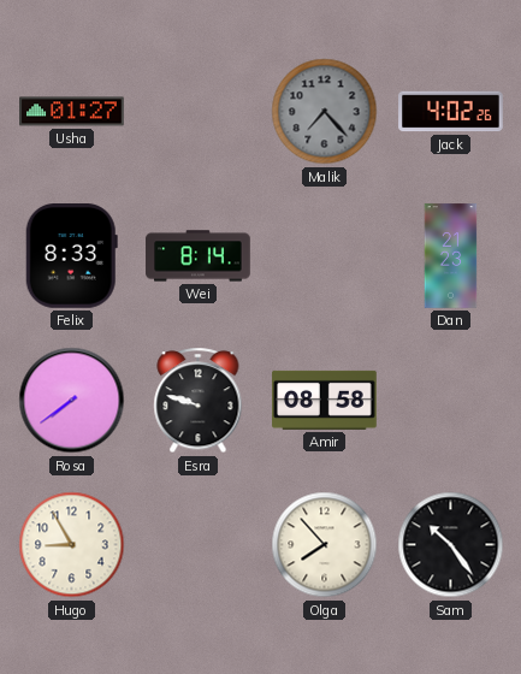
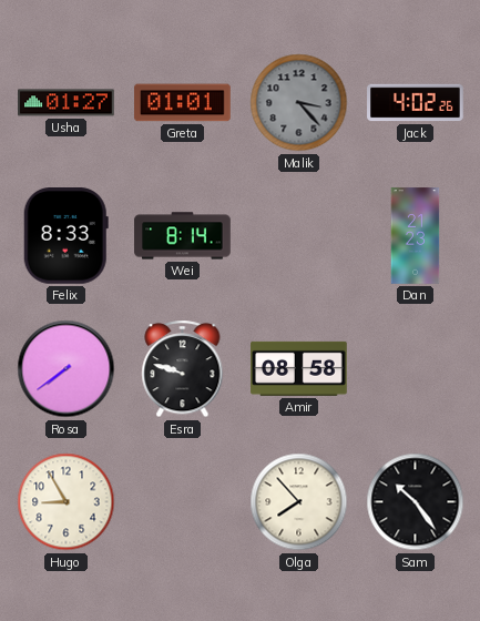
Greta: none -> 01:01
Malik: 7:23 -> 3:23
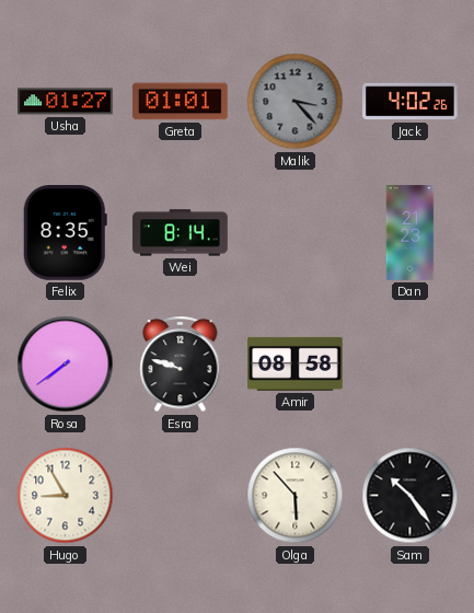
Felix: 8:33 -> 8:35
Olga: 7:53 -> 5:53
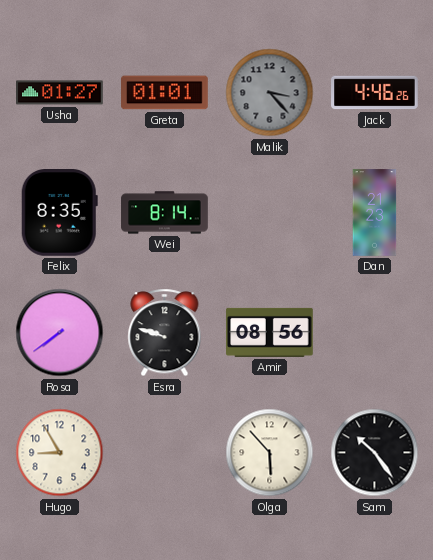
Jack: 4:02 -> 4:46
Amir: 08:58 -> 08:56
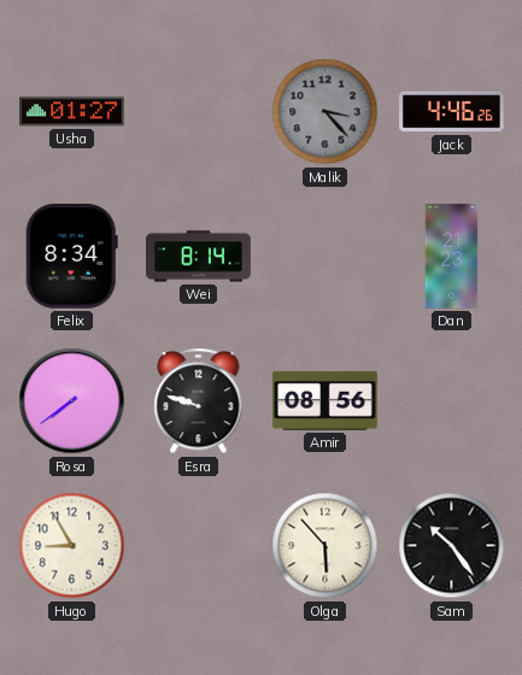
Greta: 01:01 -> none
Felix: 8:35 -> 8:34
